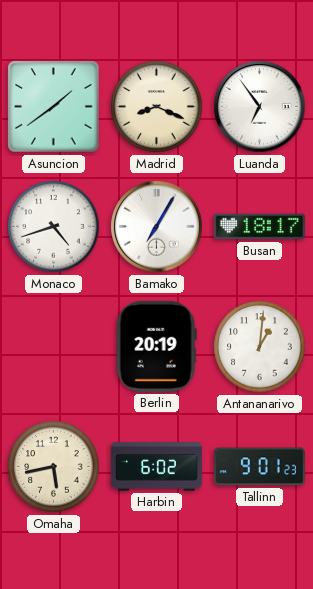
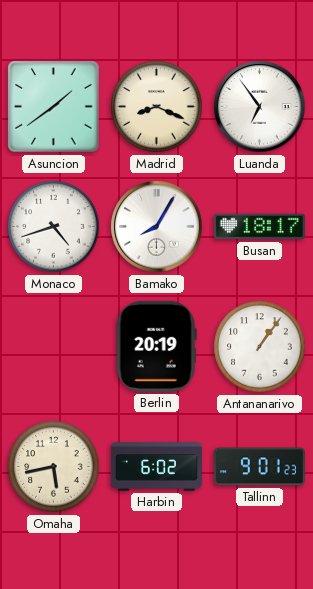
Bamako: 7:05 -> 8:05
Antananarivo: 1:01 -> 1:06
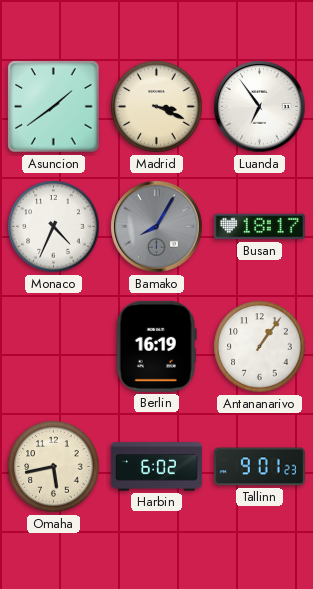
Madrid: 8:19 -> 3:19
Monaco: 4:42 -> 4:34
Bamako dial: white -> grey
Berlin: 20:19 -> 16:19
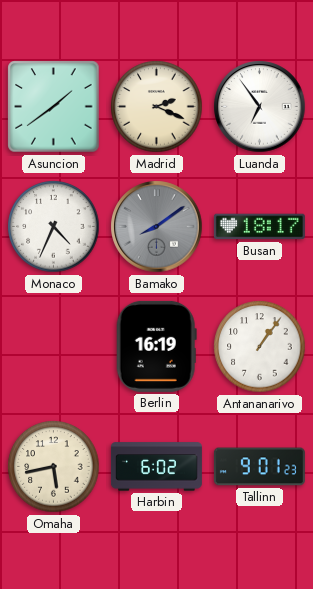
Madrid: 3:19 -> 2:19
Bamako: 8:05 -> 8:09
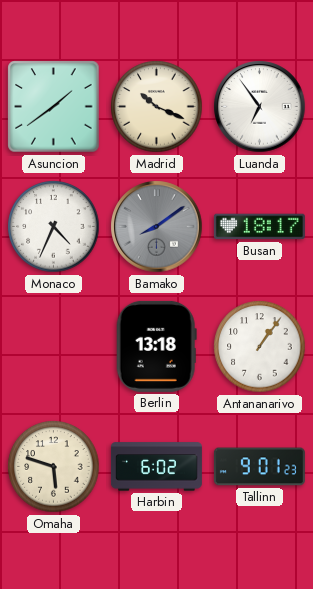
Madrid: 2:19 -> 10:19
Berlin: 16:19 -> 13:18
Omaha: 5:43 -> 5:48
